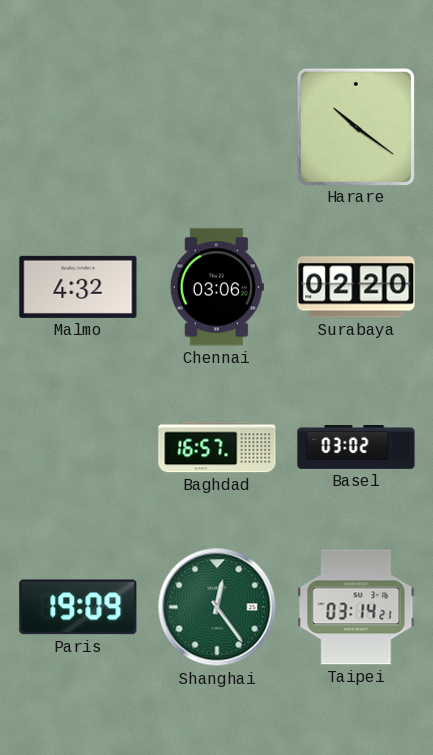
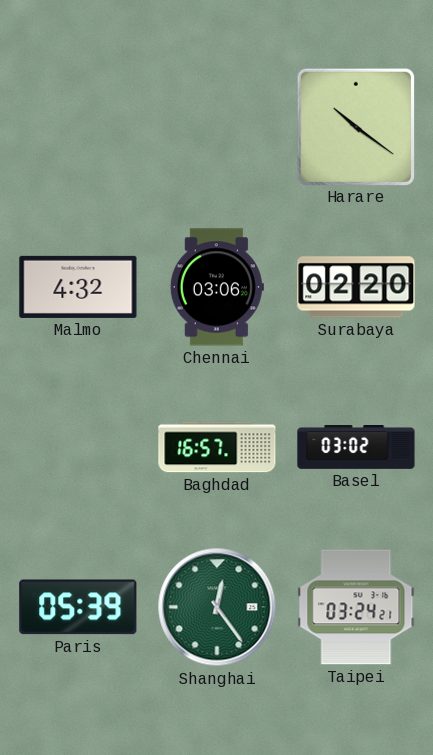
Paris: 19:09 -> 05:39
Taipei: 03:14 -> 03:24
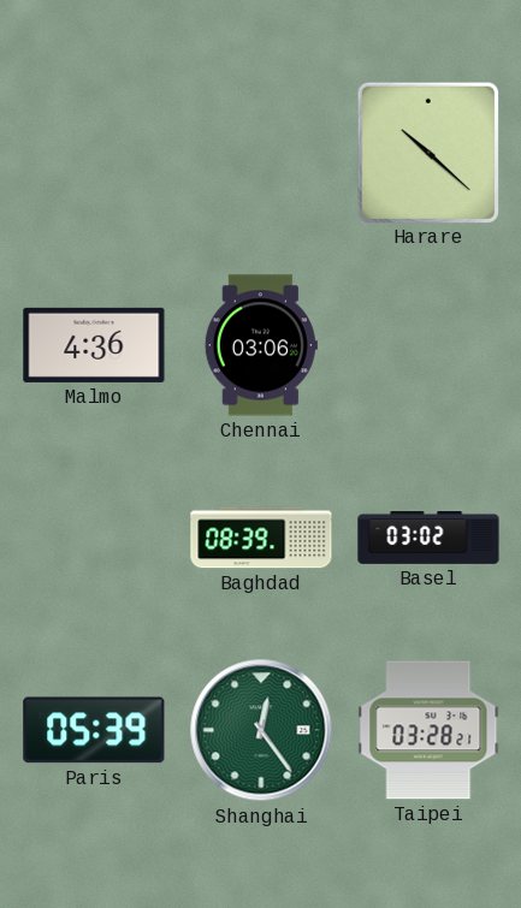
Harare: 10:21 -> 10:22
Malmo: 4:32 -> 4:36
Surabaya: 02:20 -> none
Baghdad: 16:57 -> 08:39
Taipei: 03:24 -> 03:28
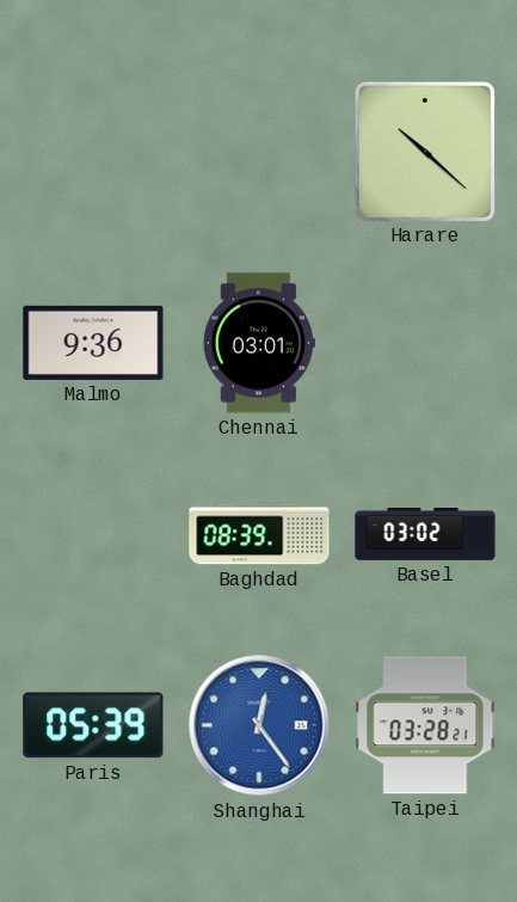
Malmo: 4:36 -> 9:36
Chennai: 03:06 -> 03:01
Shanghai dial: green -> blue
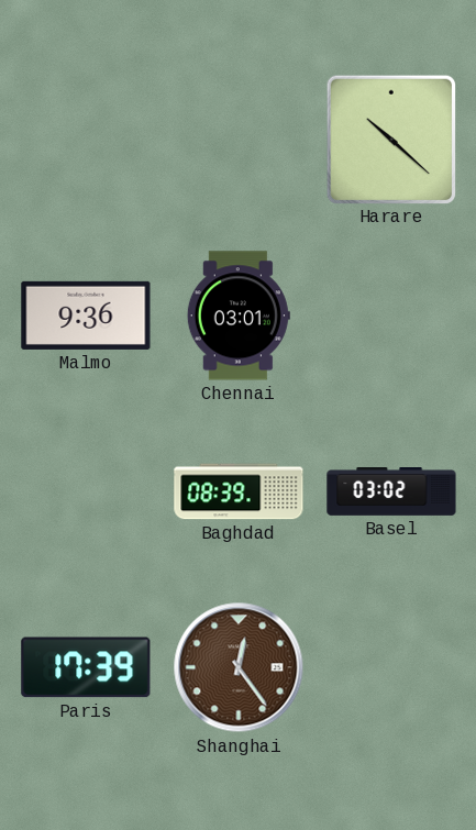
Paris: 05:39 -> 17:39
Shanghai dial: blue -> brown
Taipei: 03:28 -> none
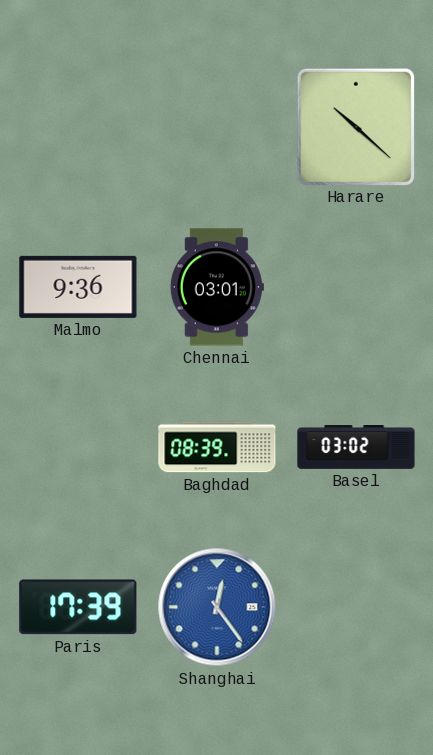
Shanghai dial: brown -> blue
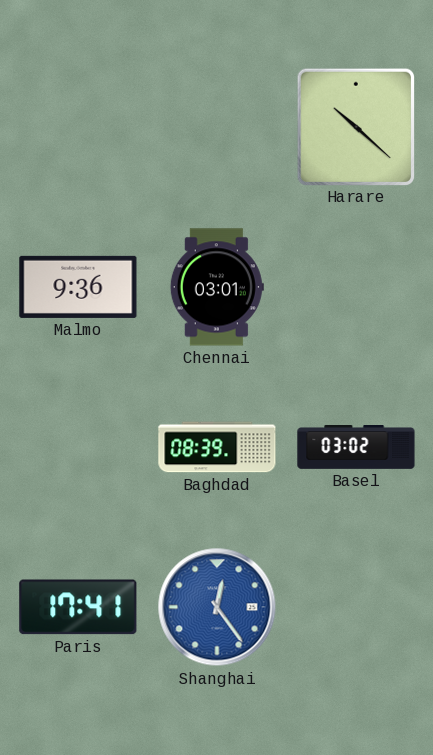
Paris: 17:39 -> 17:41
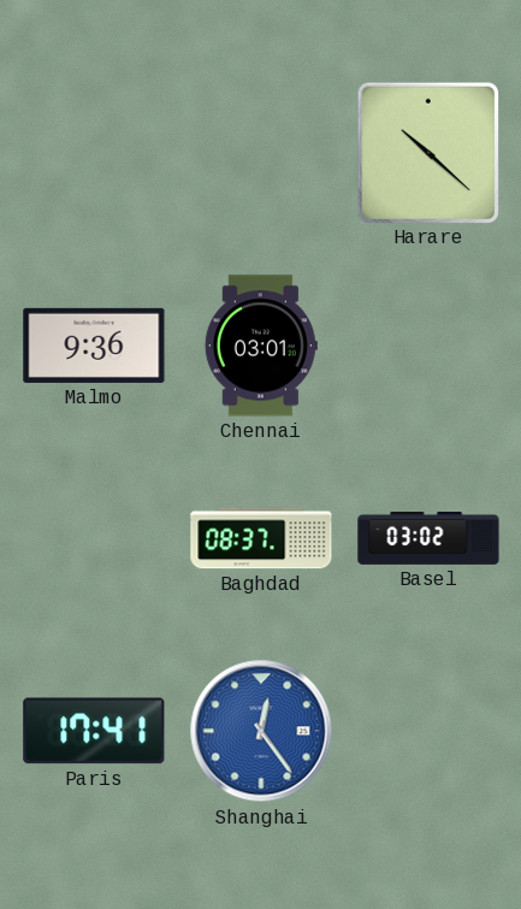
Baghdad: 08:39 -> 08:37
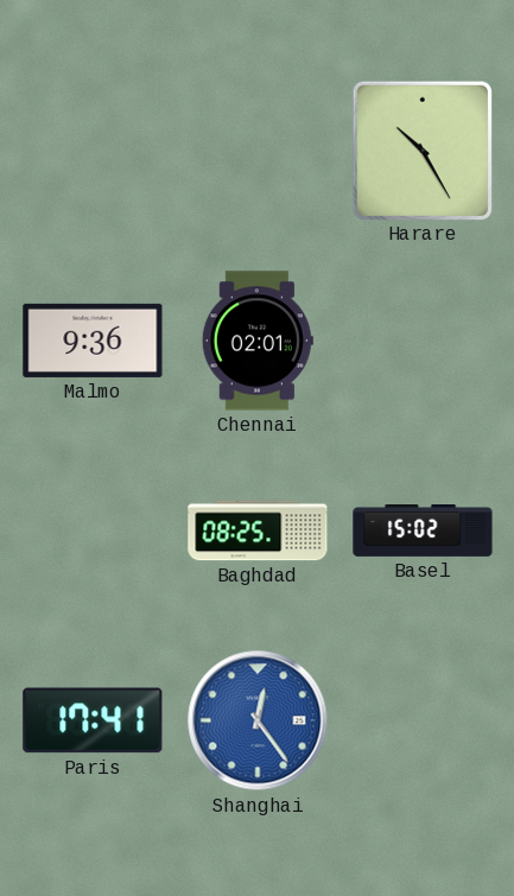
Harare: 10:22 -> 10:25
Chennai: 03:01 -> 02:01
Baghdad: 08:37 -> 08:25
Basel: 03:02 -> 15:02
